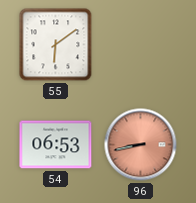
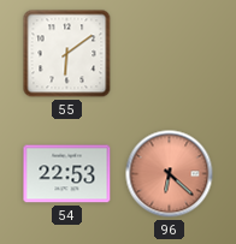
54: 06:53 -> 22:53
96: 8:43 -> 6:22
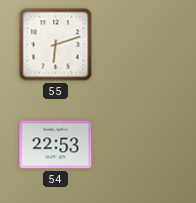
55: 6:09 -> 6:12
96: 6:22 -> none
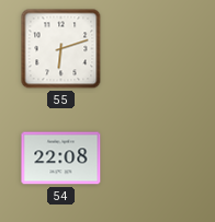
54: 22:53 -> 22:08
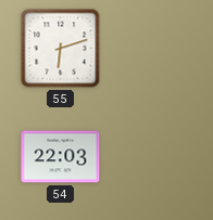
54: 22:08 -> 22:03
